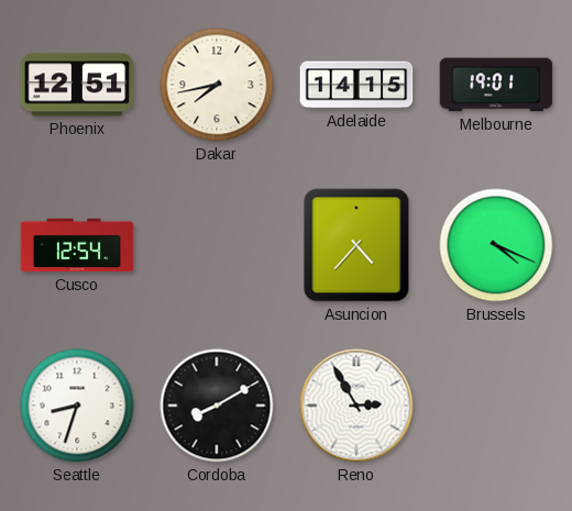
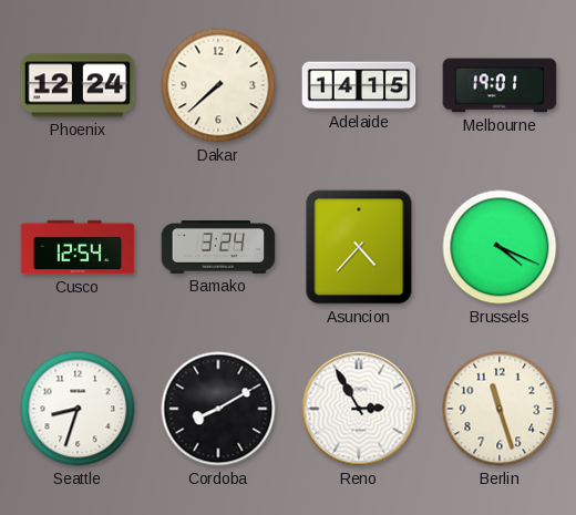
Phoenix: 12:51 -> 12:24
Dakar: 7:43 -> 7:38
Bamako: none -> 3:24
Berlin: none -> 11:27
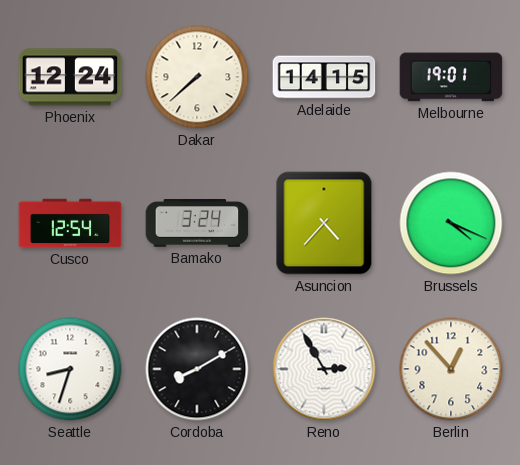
Berlin: 11:27 -> 12:53
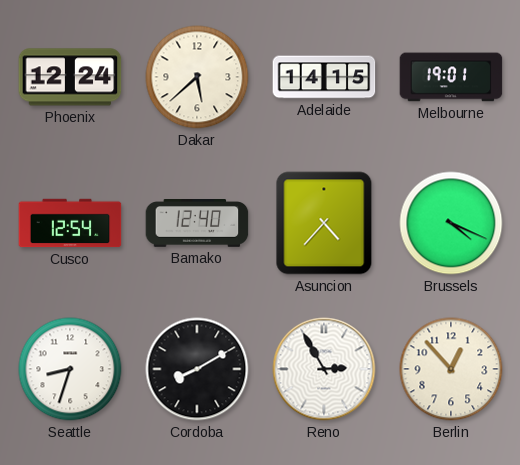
Dakar: 7:38 -> 5:38
Bamako: 3:24 -> 12:40
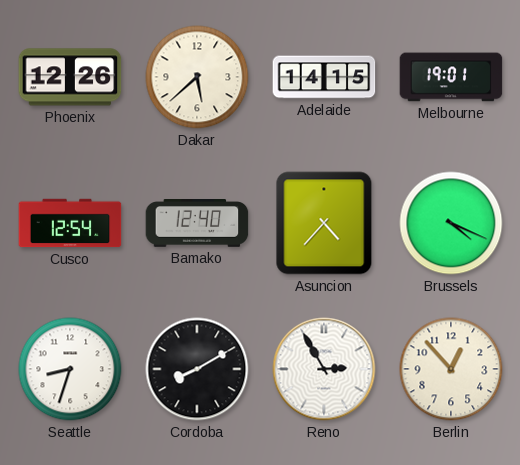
Phoenix: 12:24 -> 12:26
